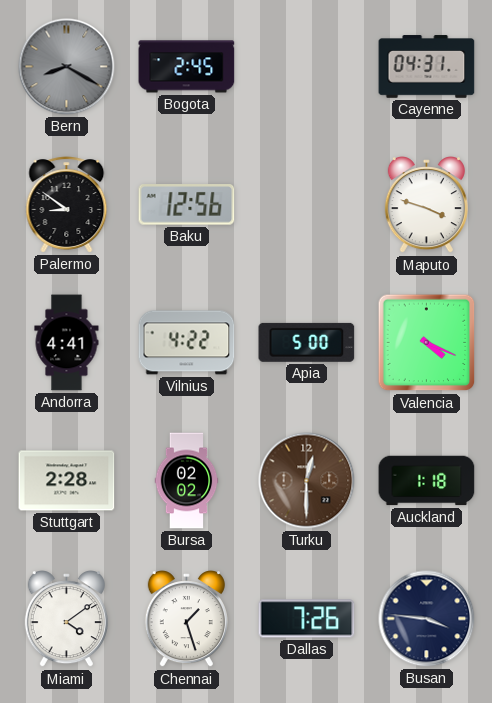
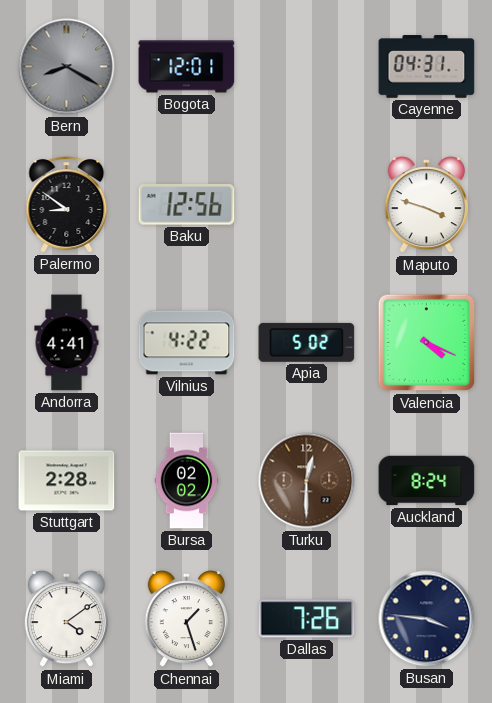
Bogota: 2:45 -> 12:01
Apia: 5:00 -> 5:02
Auckland: 1:18 -> 8:24
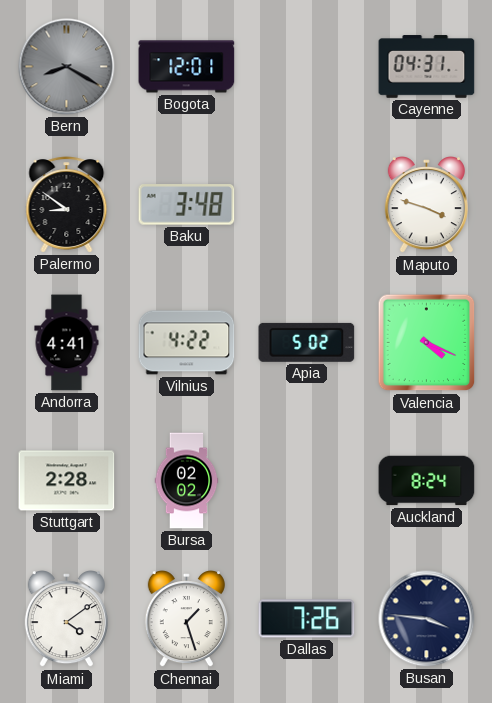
Baku: 12:56 -> 3:48
Turku: 12:30 -> none
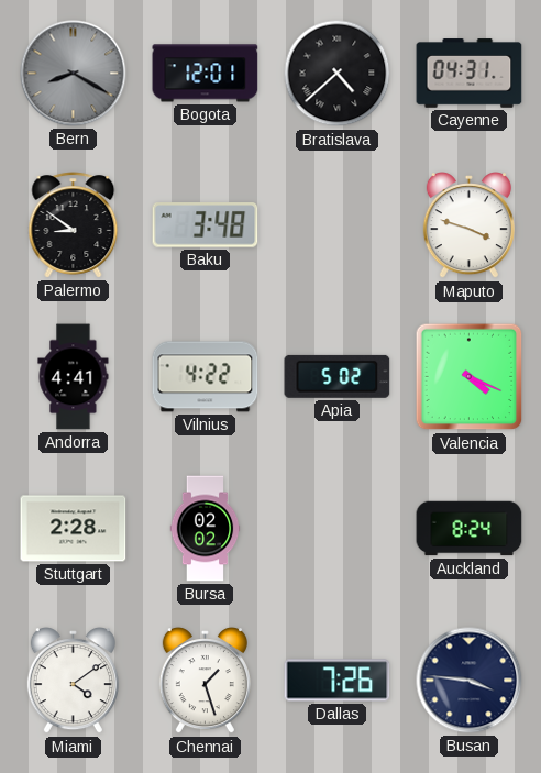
Bratislava: none -> 4:38
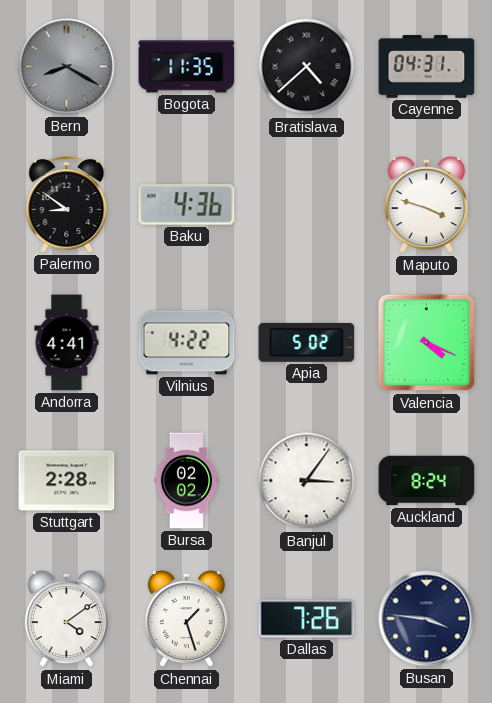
Bogota: 12:01 -> 11:35
Baku: 3:48 -> 4:36
Banjul: none -> 3:06
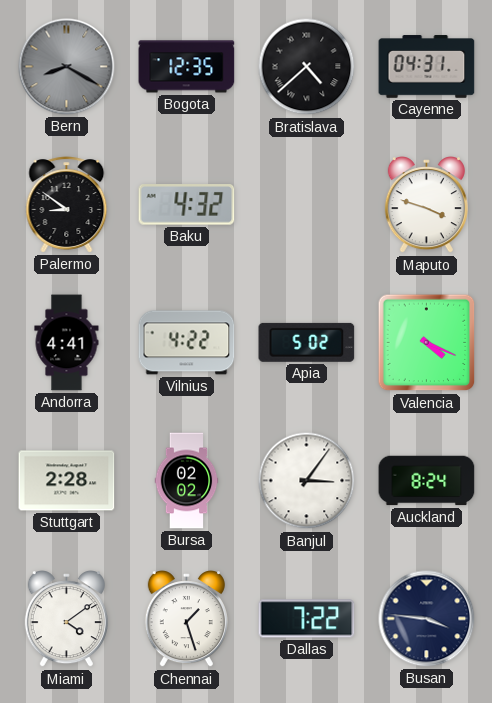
Bogota: 11:35 -> 12:35
Baku: 4:36 -> 4:32
Dallas: 7:26 -> 7:22
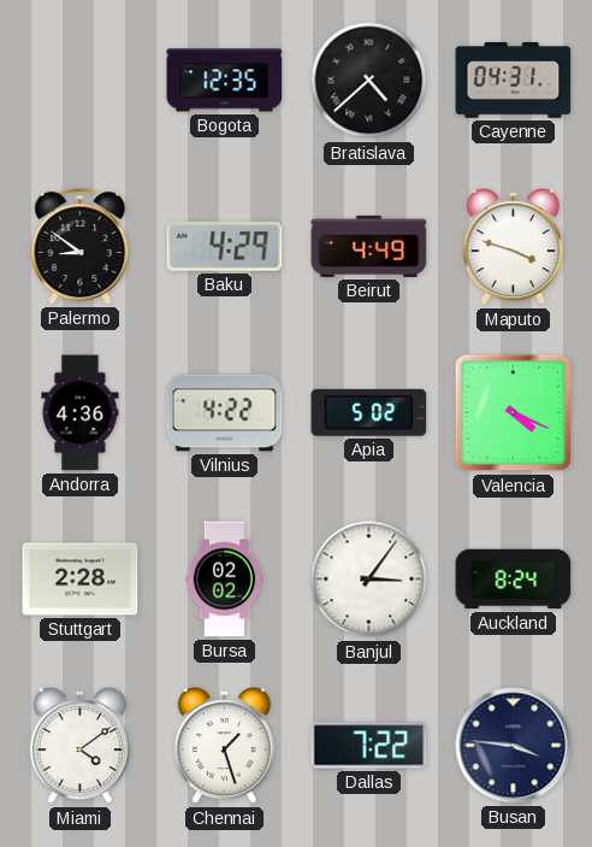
Bern: 8:20 -> none
Baku: 4:32 -> 4:29
Beirut: none -> 4:49
Andorra: 4:41 -> 4:36
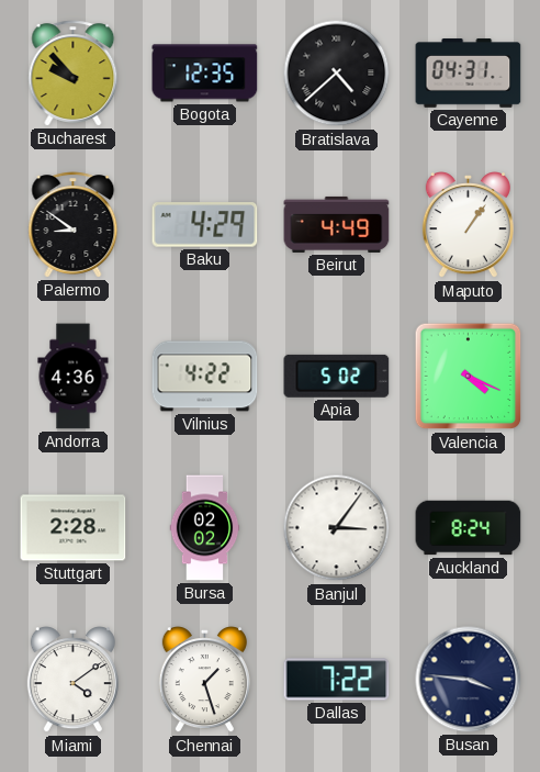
Bucharest: none -> 9:53
Maputo: 3:48 -> 1:06
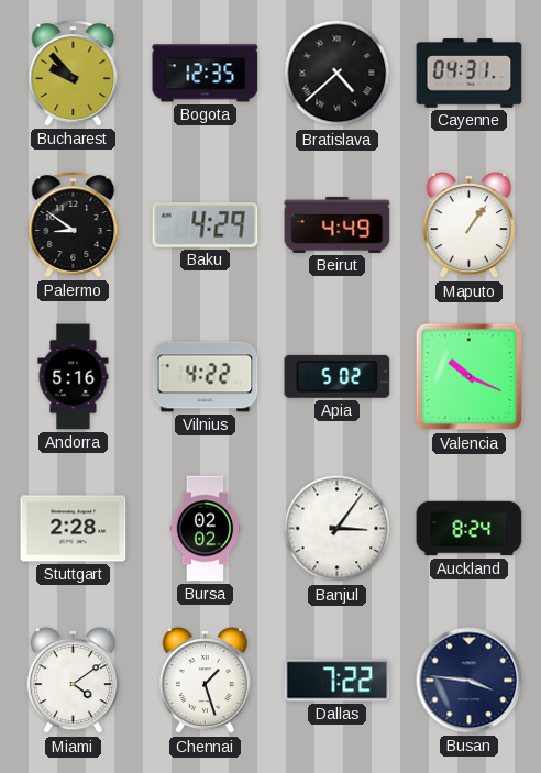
Andorra: 4:36 -> 5:16
Valencia: 4:19 -> 10:19
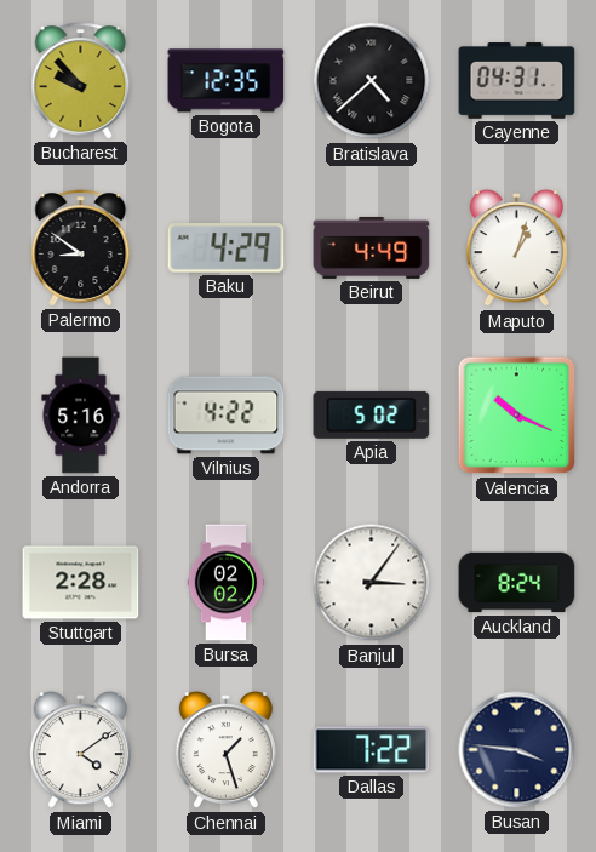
Maputo: 1:06 -> 1:03
